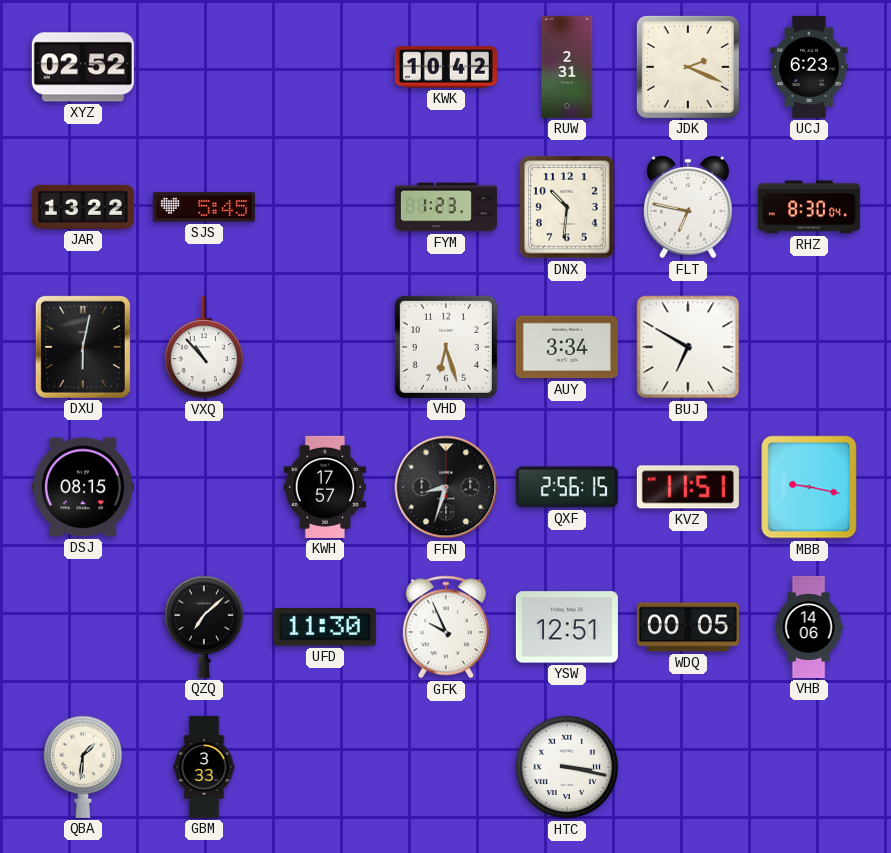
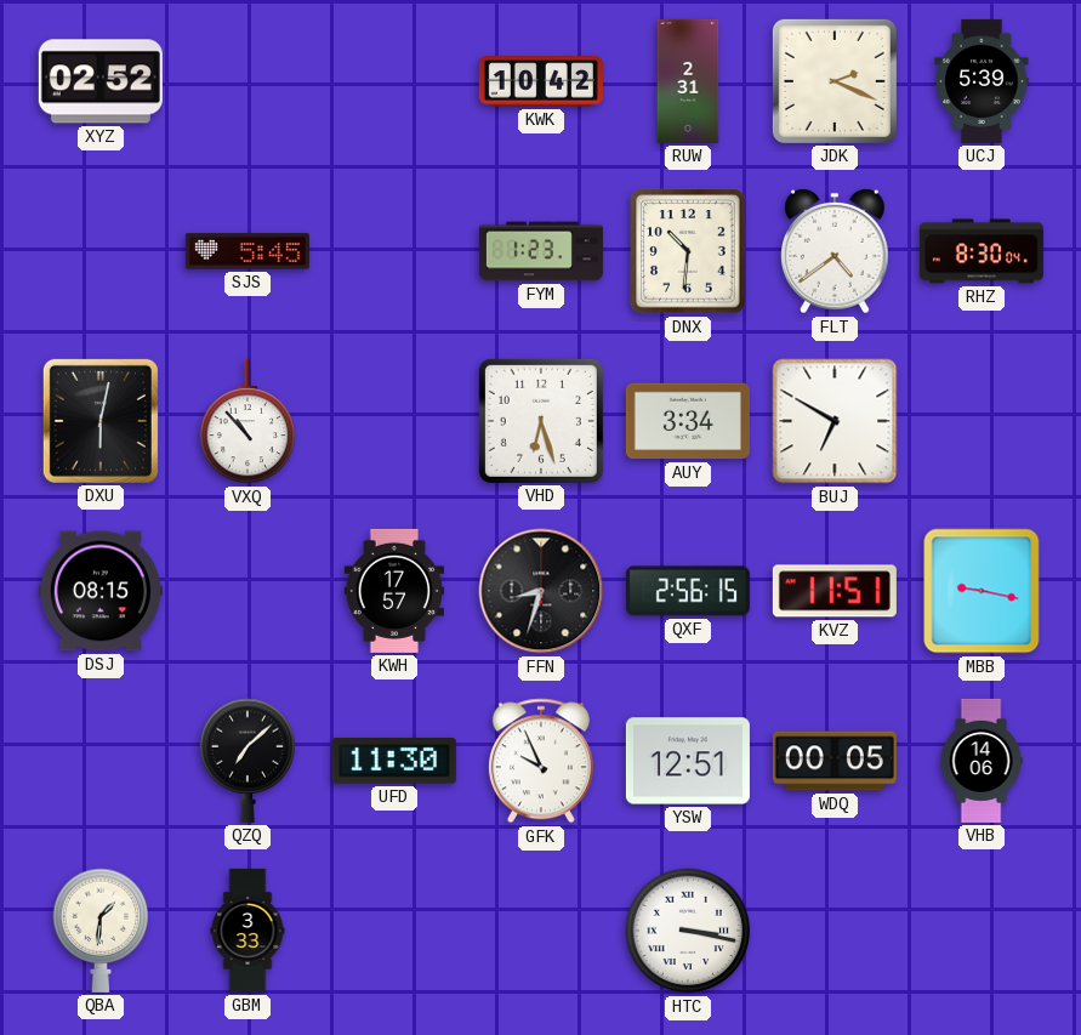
UCJ: 6:23 -> 5:39
JAR: 13:22 -> none
FLT: 6:47 -> 4:39
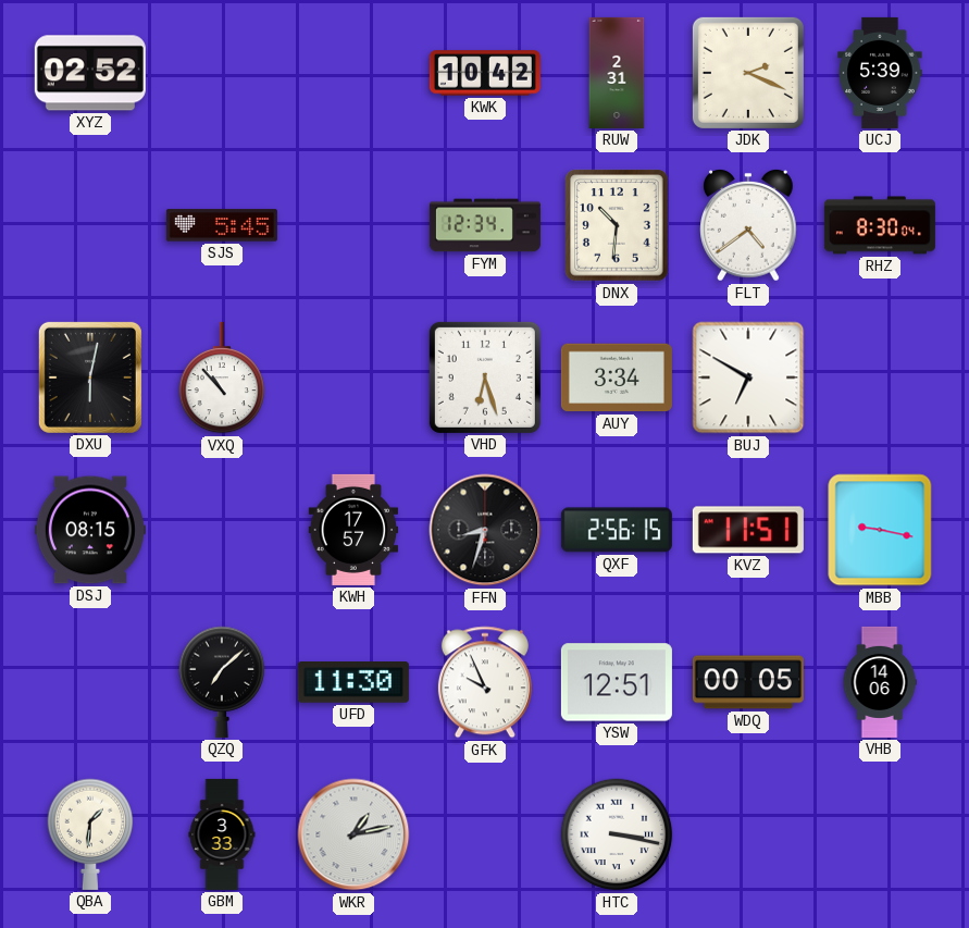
FYM: 1:23 -> 12:34
WKR: none -> 1:13
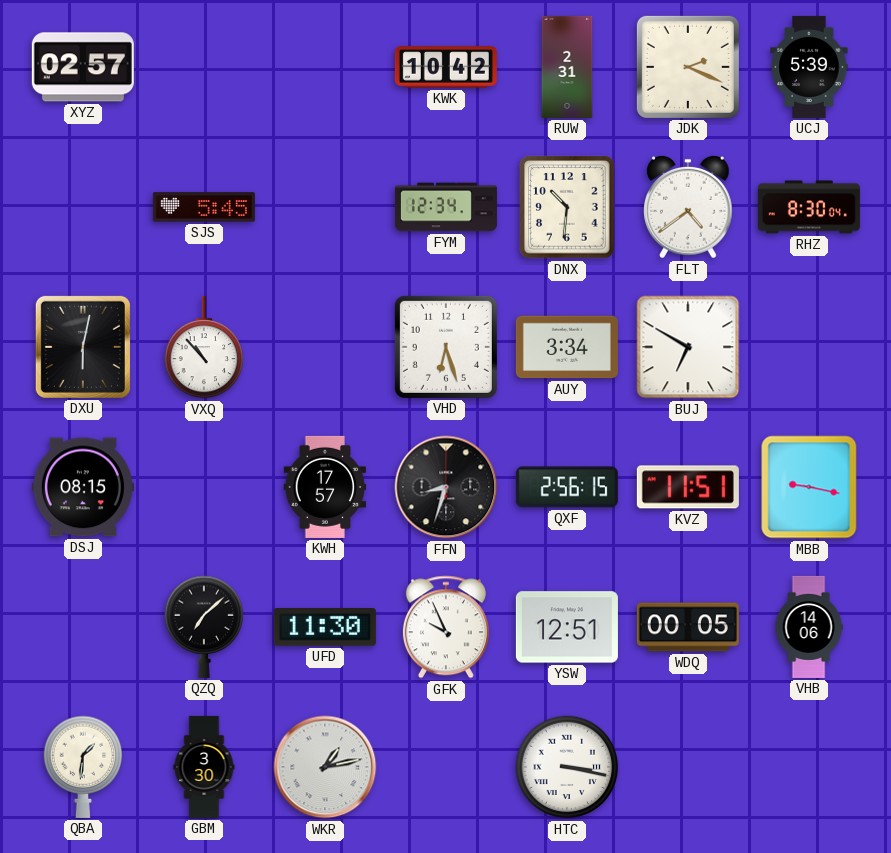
XYZ: 02:52 -> 02:57
GBM: 3:33 -> 3:30
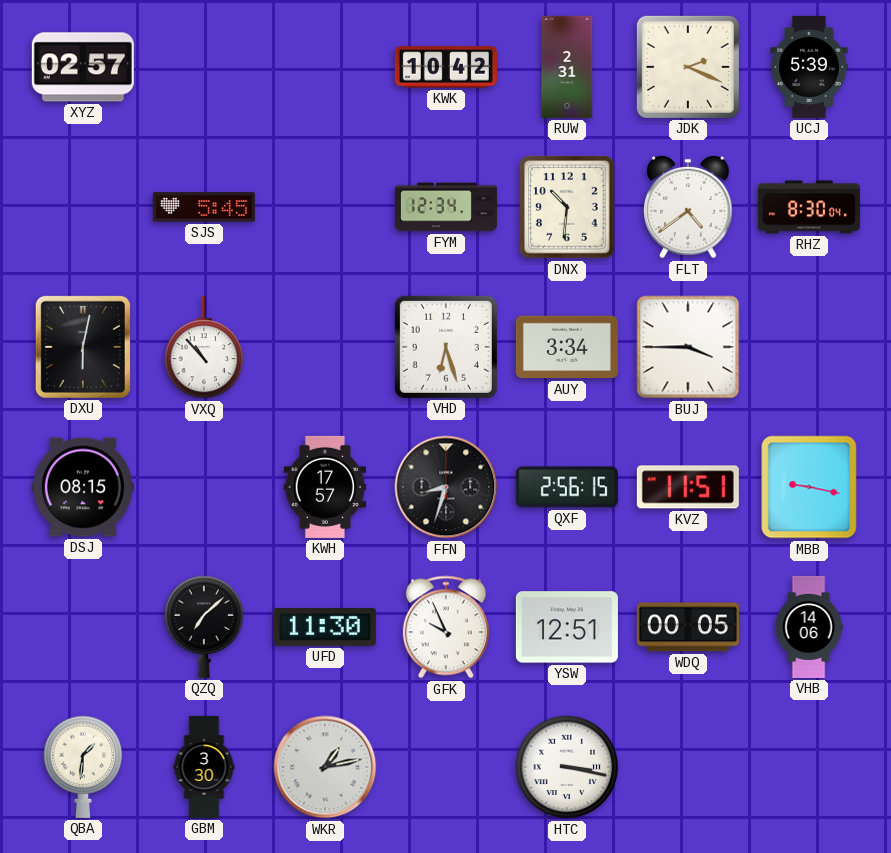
BUJ: 6:50 -> 3:45
